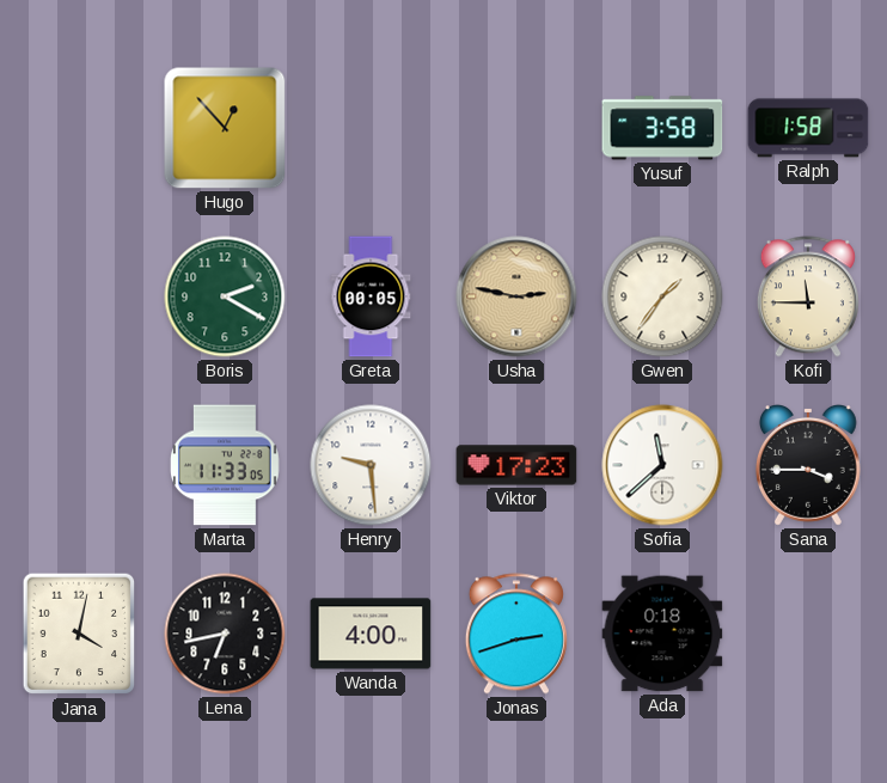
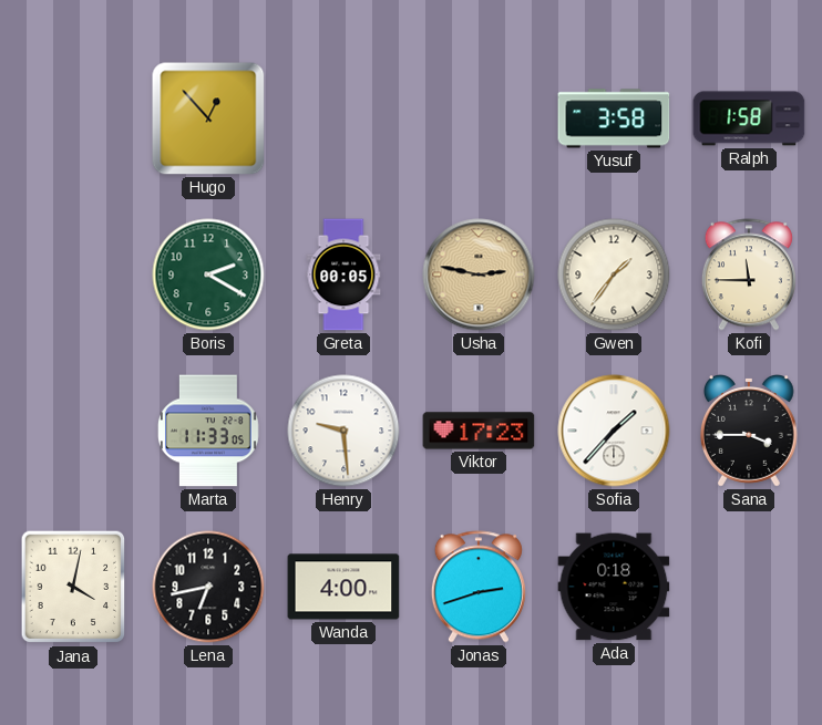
Sofia: 11:38 -> 1:37
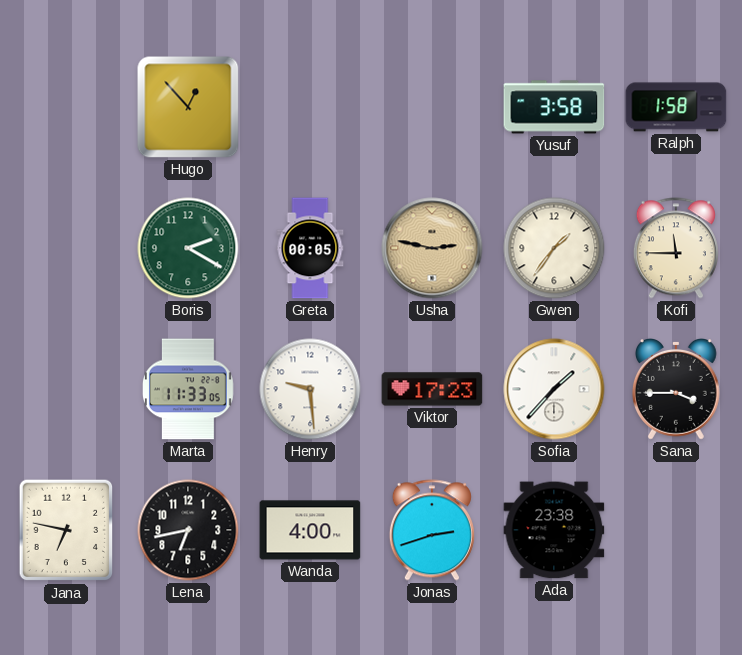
Jana: 4:02 -> 6:47
Ada: 0:18 -> 23:38
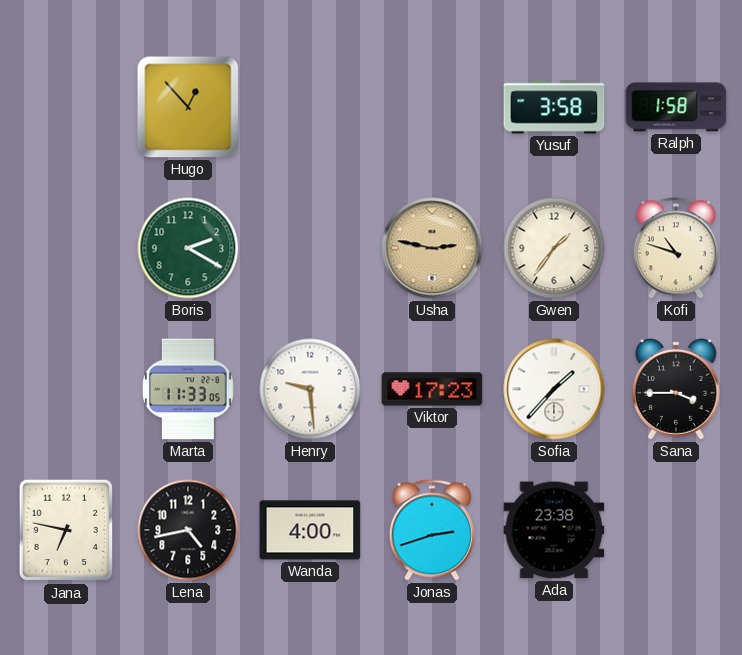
Greta: 00:05 -> none
Kofi: 11:45 -> 10:48
Lena: 6:43 -> 4:43
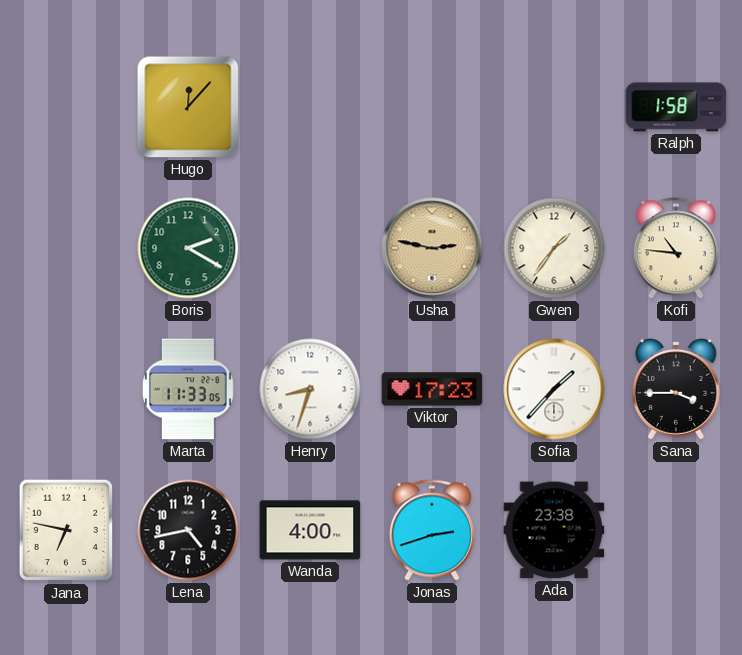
Hugo: 12:53 -> 12:07
Yusuf: 3:58 -> none
Kofi: 10:48 -> 10:46
Henry: 9:29 -> 8:33
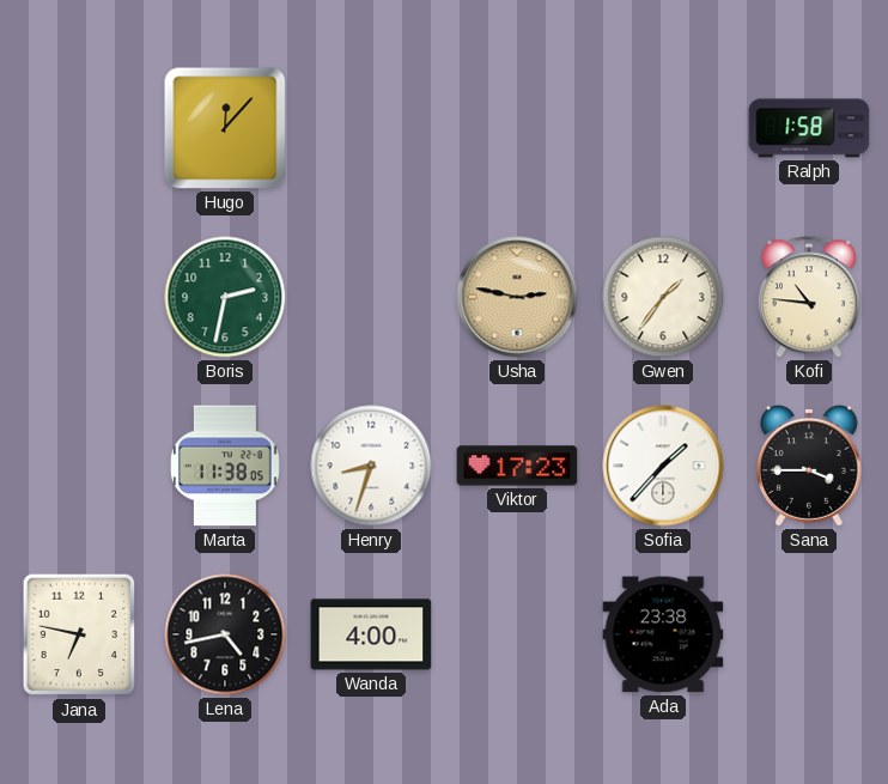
Boris: 2:20 -> 2:32
Marta: 11:33 -> 11:38
Jonas: 2:42 -> none
